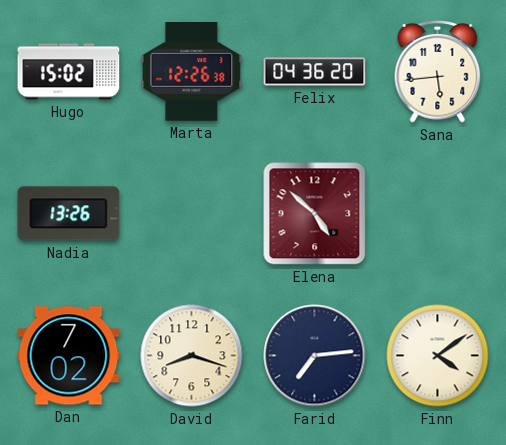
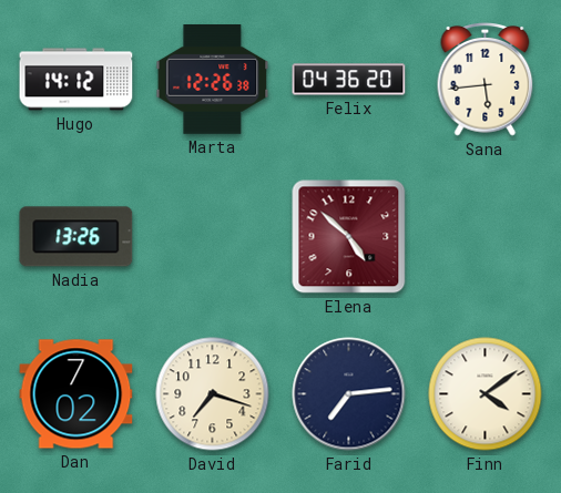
Hugo: 15:02 -> 14:12
David: 8:18 -> 7:18
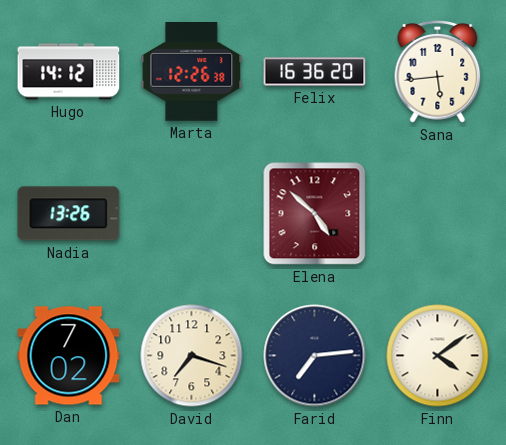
Felix: 04:36 -> 16:36
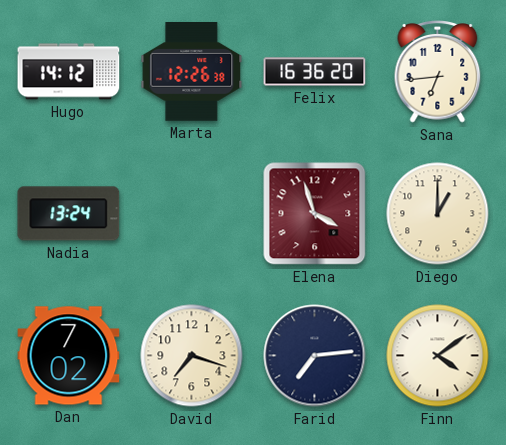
Sana: 5:44 -> 6:44
Nadia: 13:26 -> 13:24
Elena: 4:52 -> 3:57
Diego: none -> 1:00
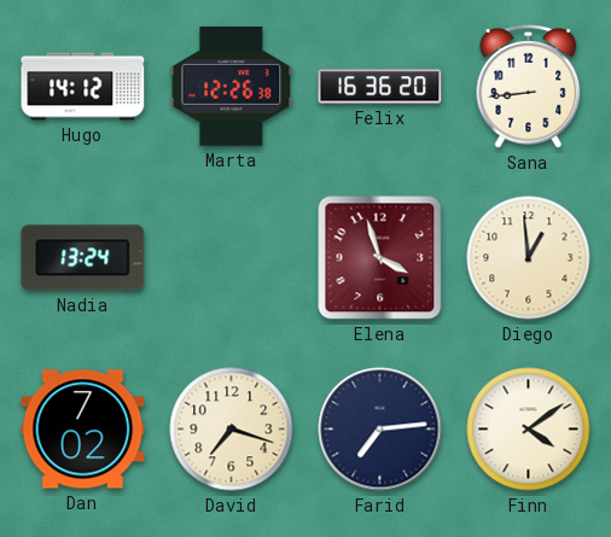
Sana: 6:44 -> 8:44
Diego: 1:00 -> 12:59
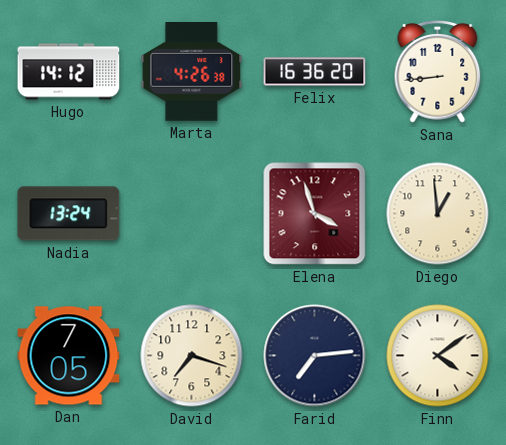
Marta: 12:26 -> 4:26
Dan: 7:02 -> 7:05
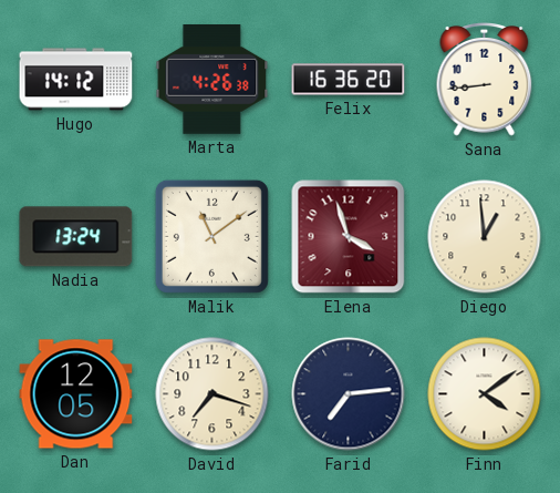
Malik: none -> 11:09
Dan: 7:05 -> 12:05
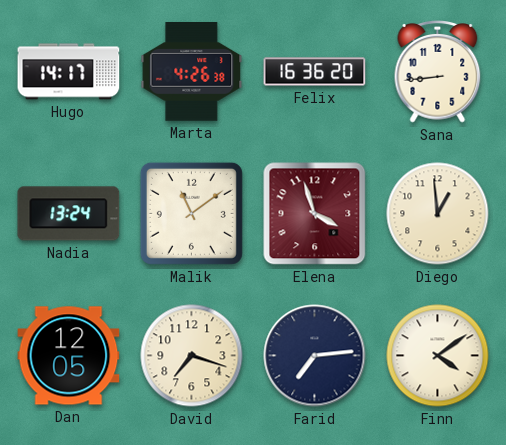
Hugo: 14:12 -> 14:17
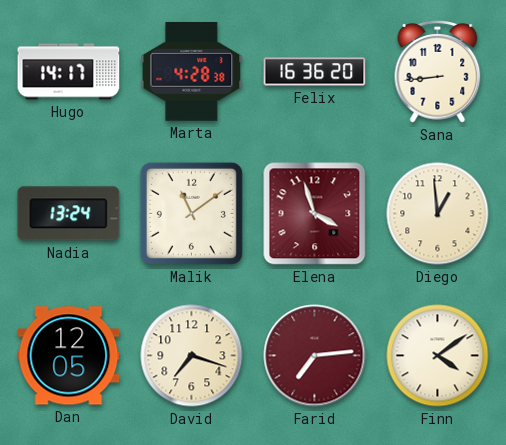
Marta: 4:26 -> 4:28
Farid dial: navy -> burgundy
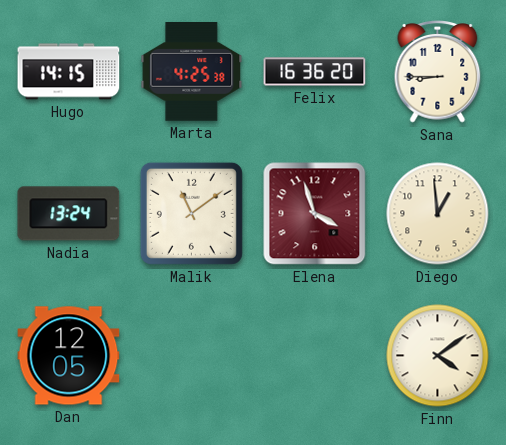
Hugo: 14:17 -> 14:15
Marta: 4:28 -> 4:25
Sana: 8:44 -> 8:45
David: 7:18 -> none
Farid: 7:14 -> none
